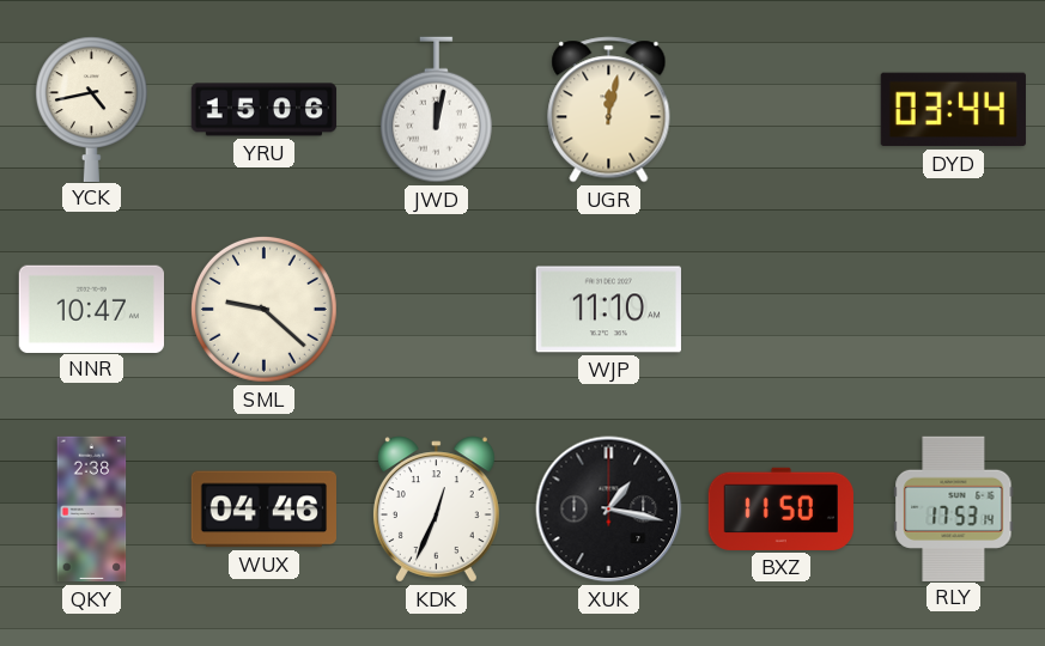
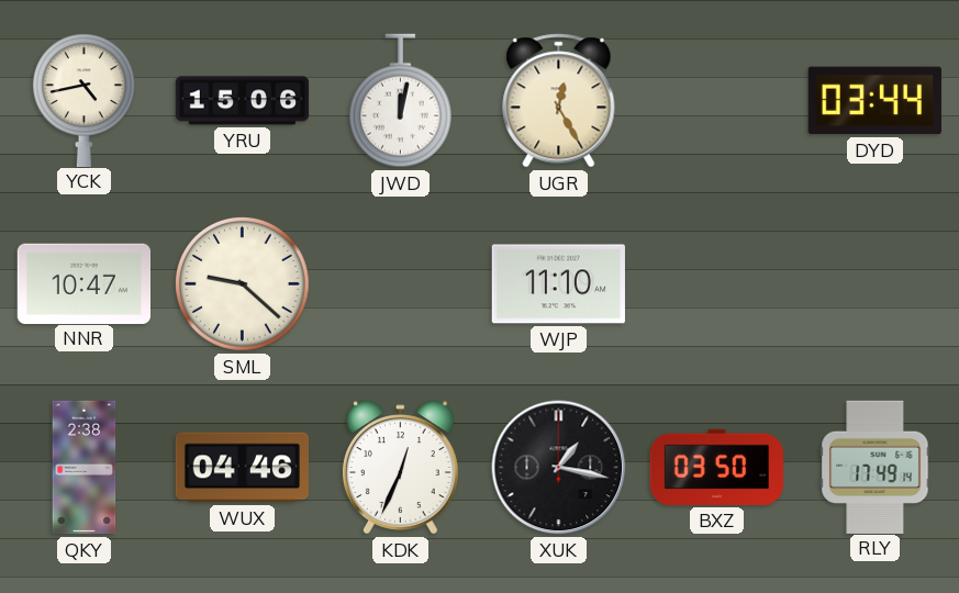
UGR: 12:02 -> 12:25
BXZ: 11:50 -> 03:50
RLY: 17:53 -> 17:49
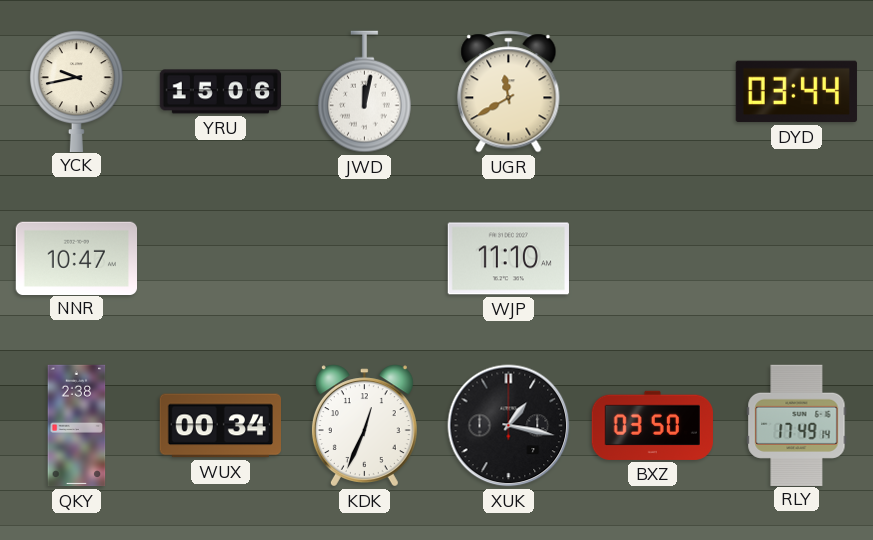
YCK: 4:43 -> 9:43
UGR: 12:25 -> 11:40
SML: 9:22 -> none
WUX: 04:46 -> 00:34
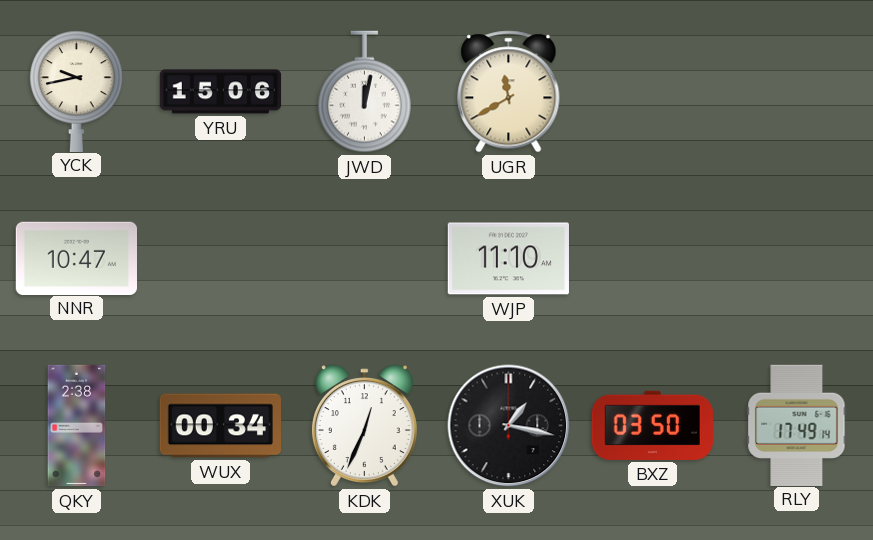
DYD: 03:44 -> none
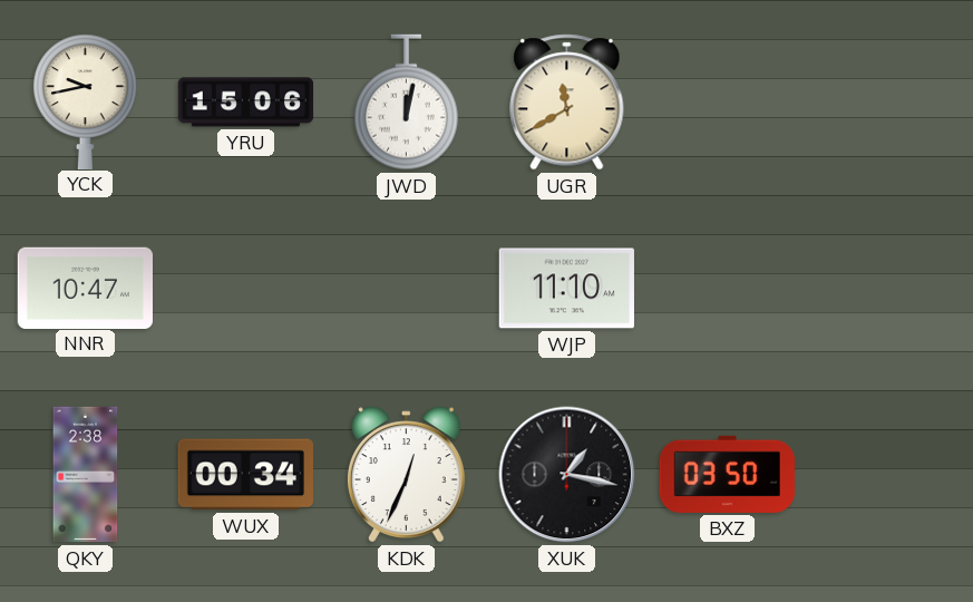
RLY: 17:49 -> none
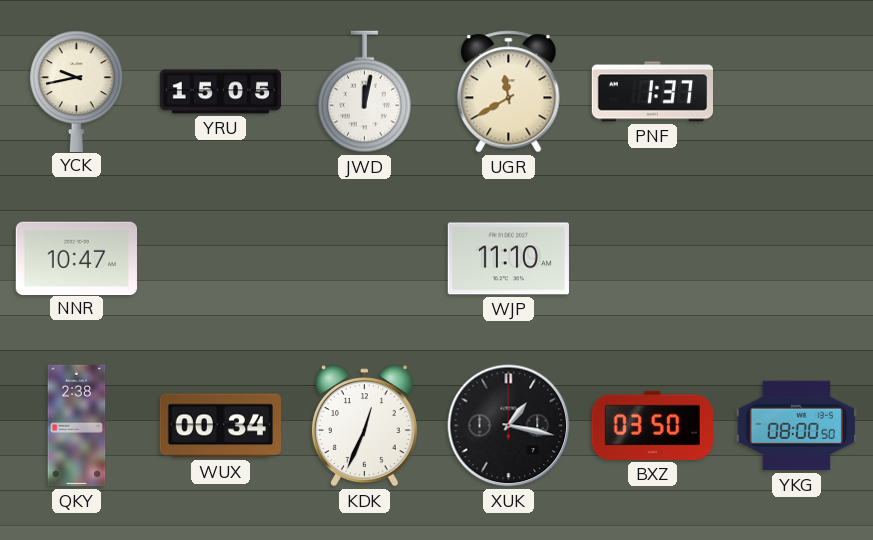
YRU: 15:06 -> 15:05
PNF: none -> 1:37
YKG: none -> 08:00
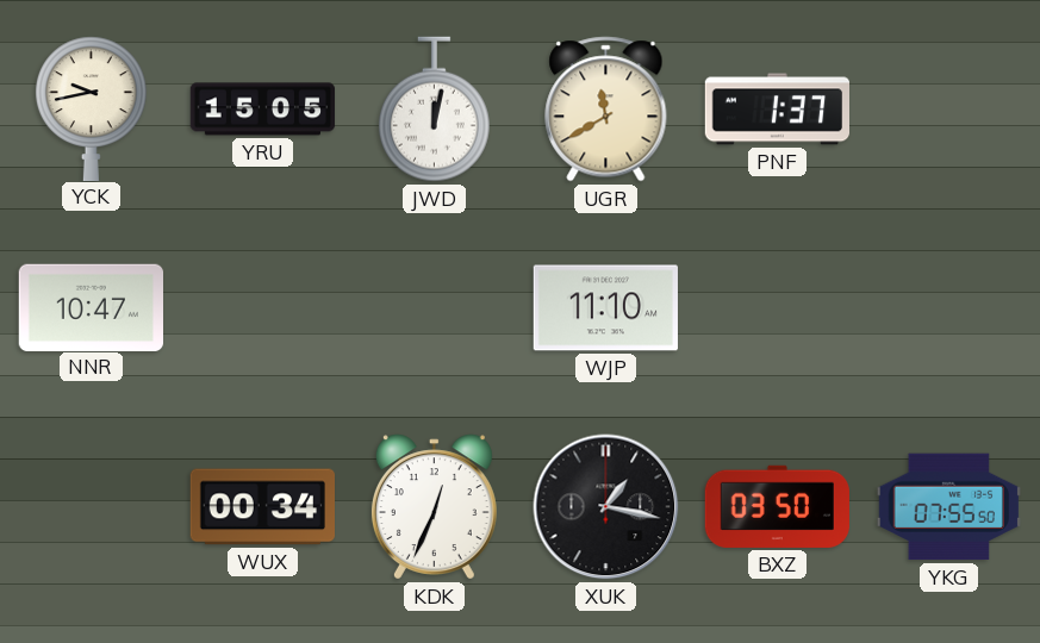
QKY: 2:38 -> none
YKG: 08:00 -> 07:55
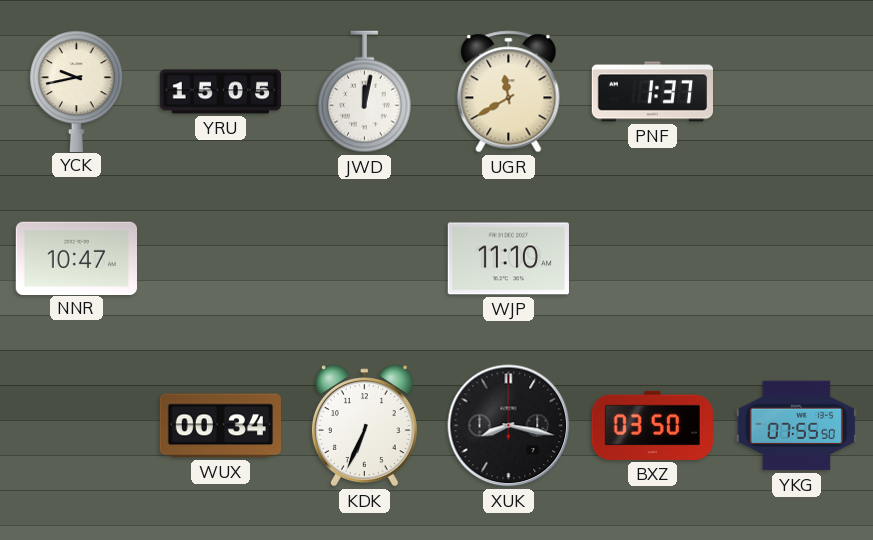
KDK: 12:34 -> 6:34
XUK: 1:17 -> 8:17
